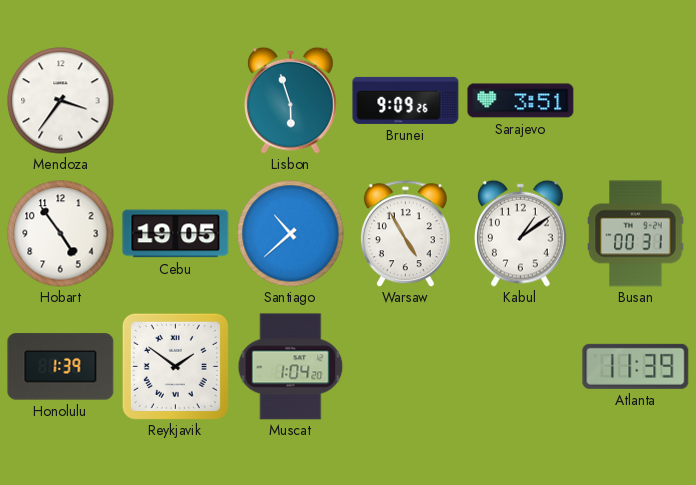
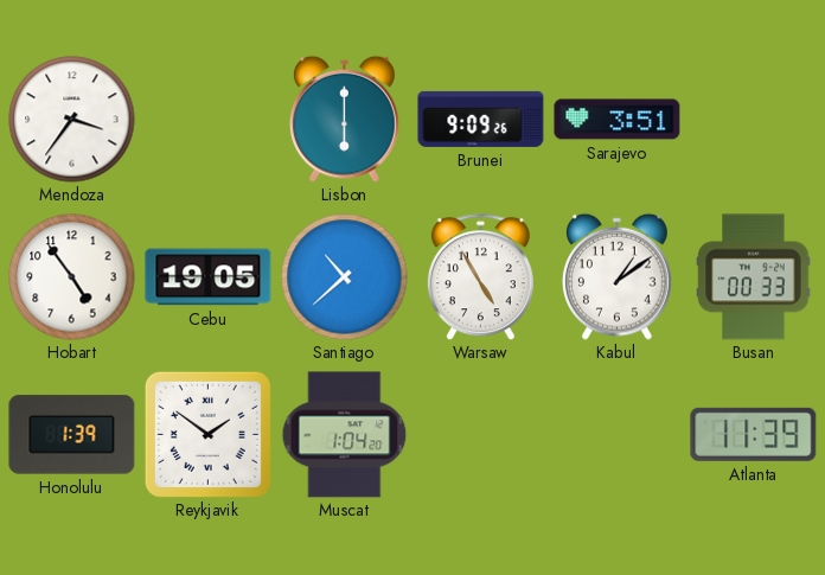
Lisbon: 5:57 -> 6:00
Busan: 00:31 -> 00:33
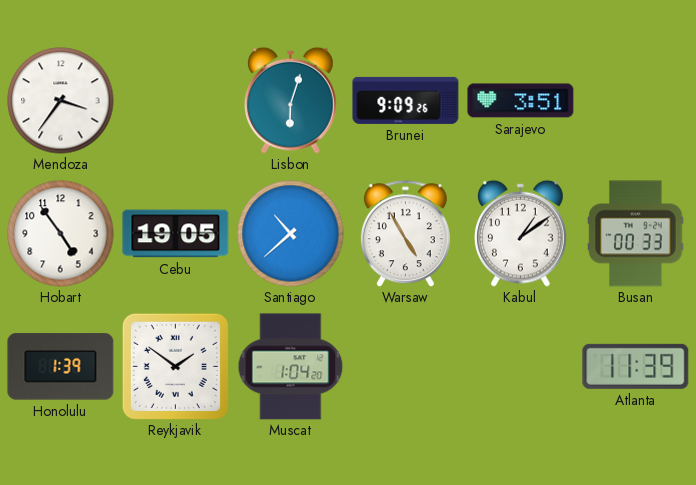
Lisbon: 6:00 -> 6:03
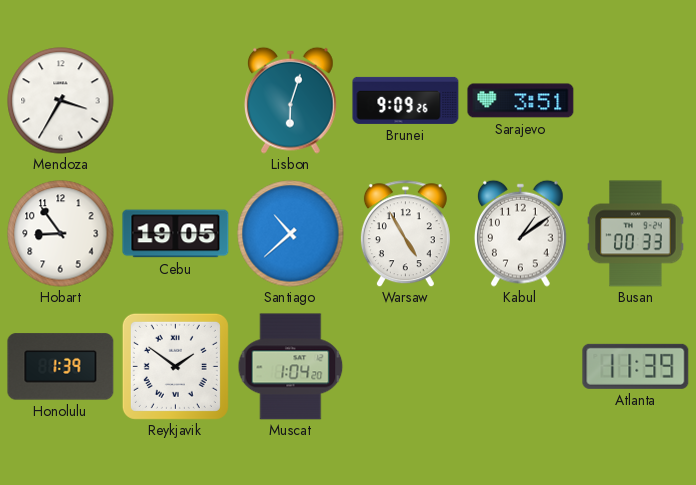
Mendoza: 3:36 -> 3:35
Hobart: 4:54 -> 8:54
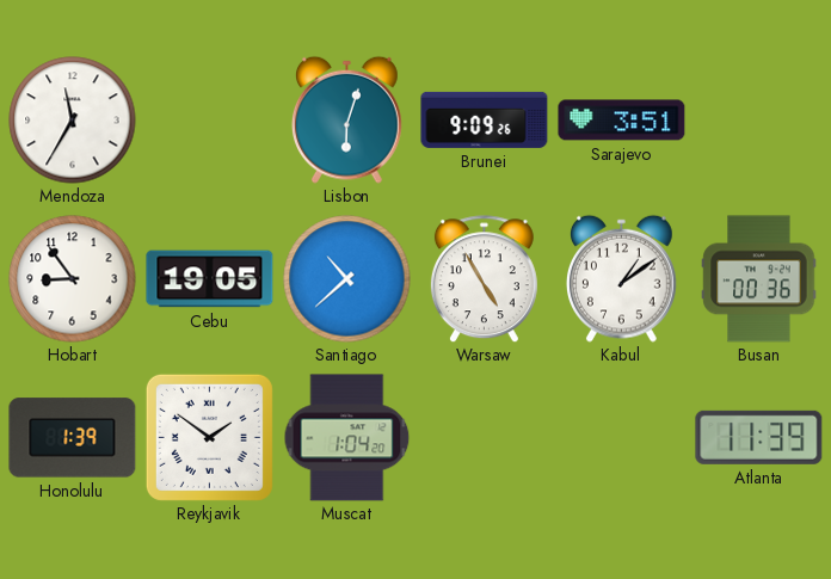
Mendoza: 3:35 -> 11:35
Busan: 00:33 -> 00:36
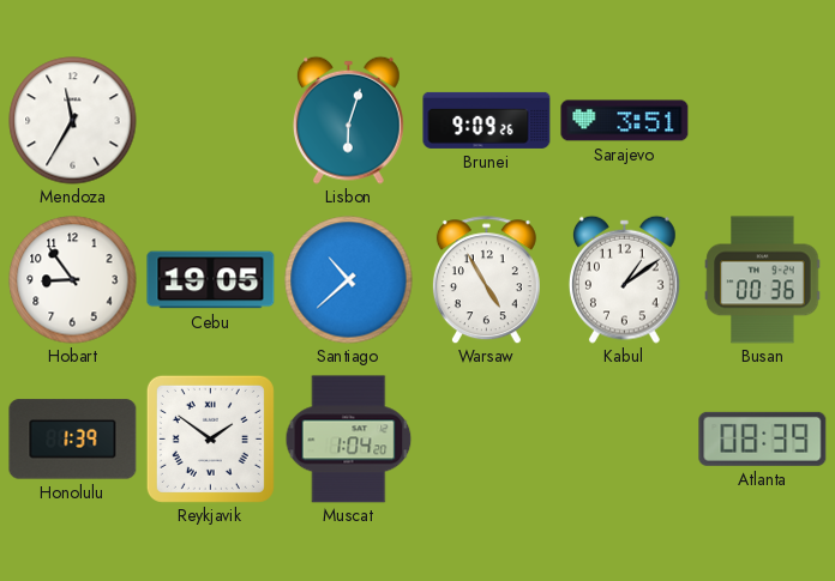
Atlanta: 11:39 -> 08:39
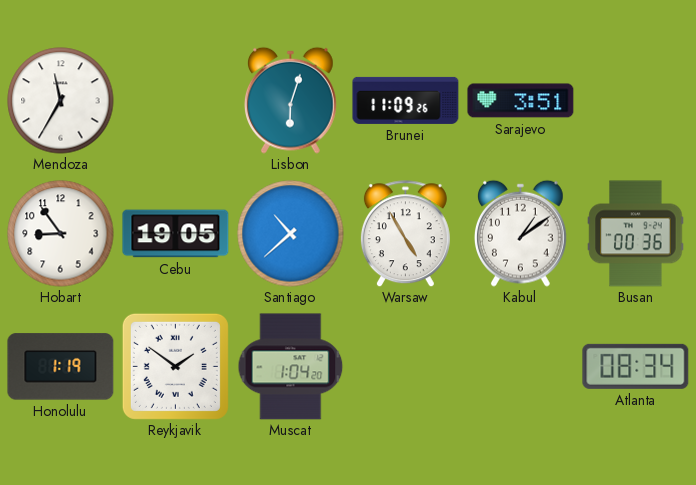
Brunei: 9:09 -> 11:09
Honolulu: 1:39 -> 1:19
Atlanta: 08:39 -> 08:34
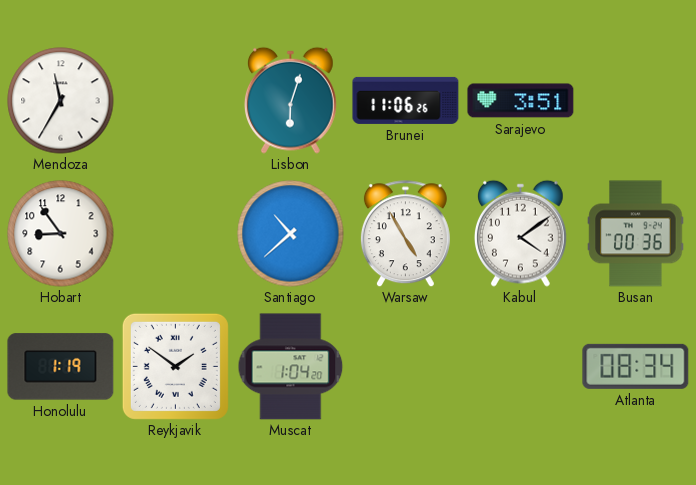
Brunei: 11:09 -> 11:06
Cebu: 19:05 -> none
Kabul: 1:09 -> 4:09
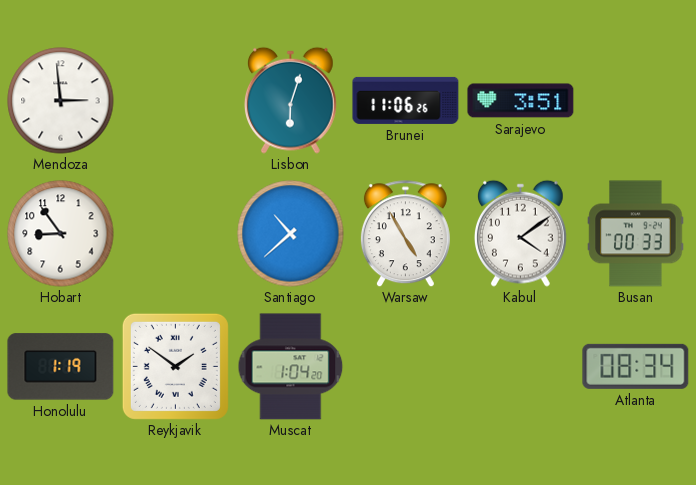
Mendoza: 11:35 -> 2:59
Busan: 00:36 -> 00:33
